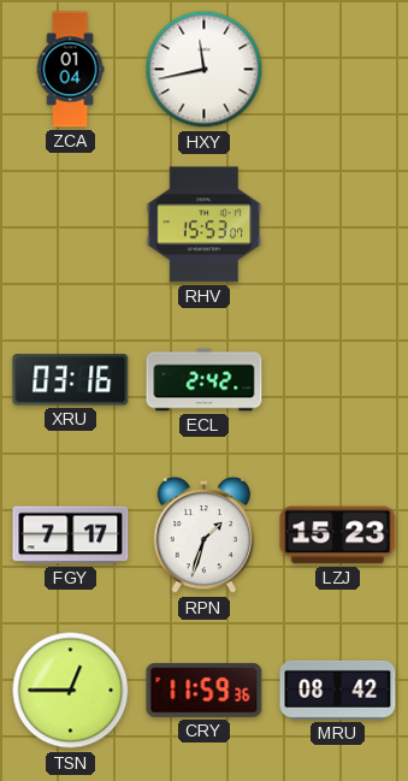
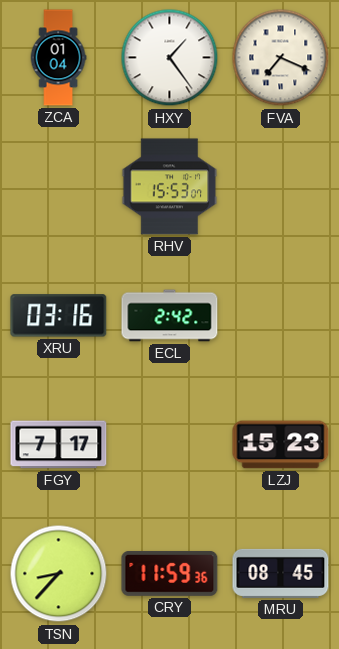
HXY: 11:43 -> 1:24
FVA: none -> 7:19
RPN: 1:33 -> none
TSN: 12:45 -> 8:37
MRU: 08:42 -> 08:45
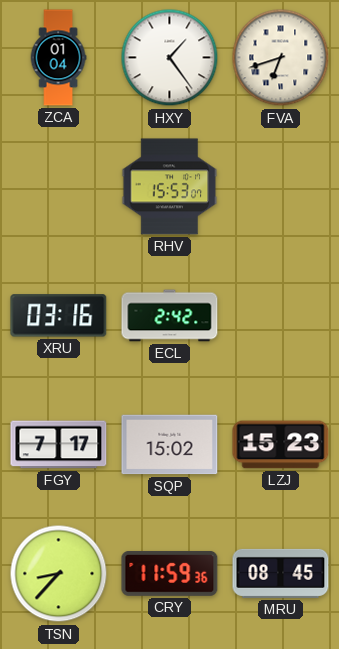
FVA: 7:19 -> 6:42
SQP: none -> 15:02
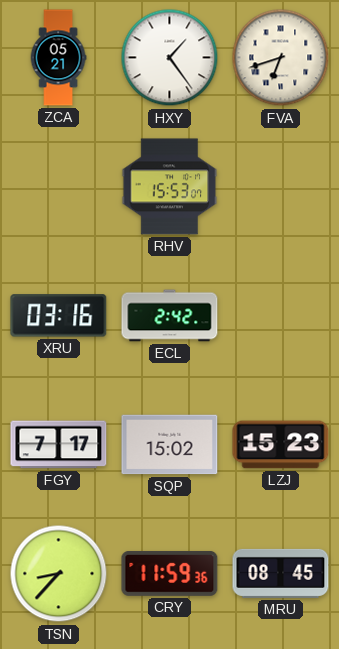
ZCA: 01:04 -> 05:21
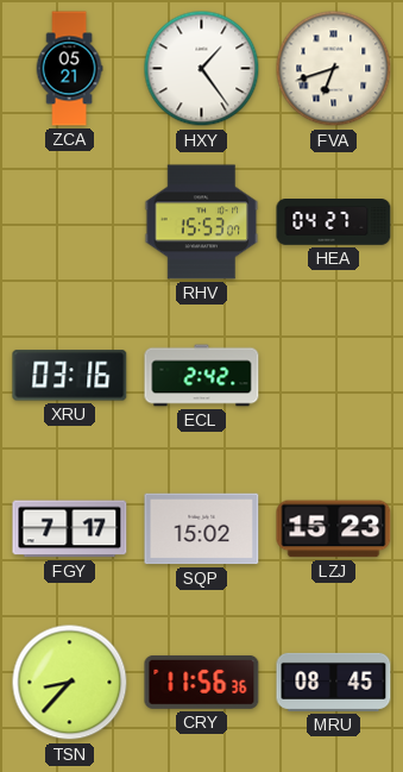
HEA: none -> 04:27
CRY: 11:59 -> 11:56
